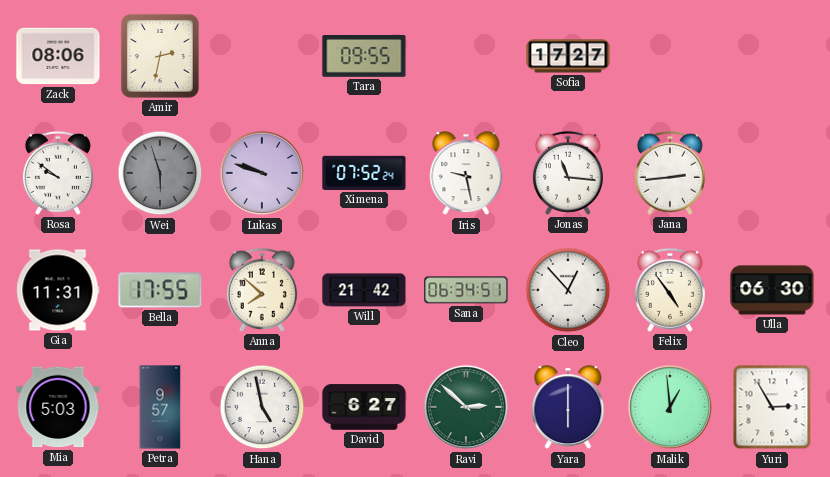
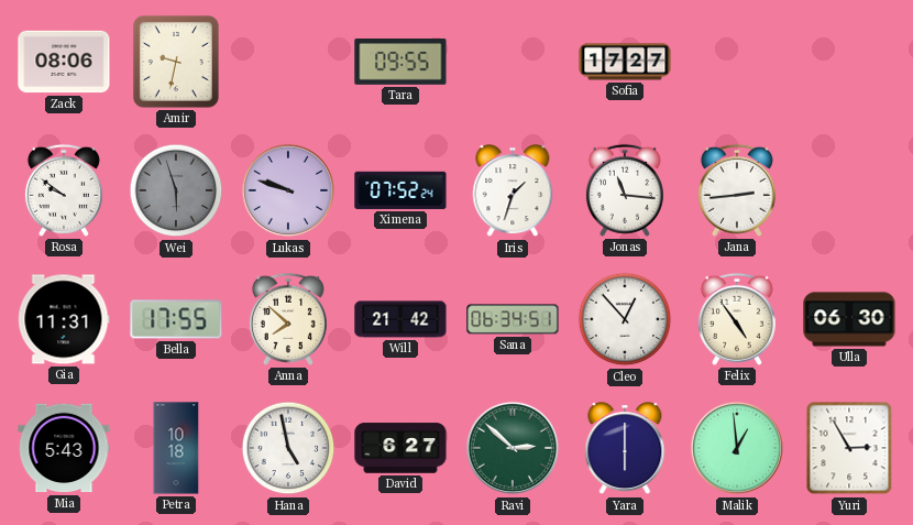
Amir: 2:32 -> 9:32
Iris: 9:28 -> 1:33
Mia: 5:03 -> 5:43
Petra: 9:57 -> 10:18
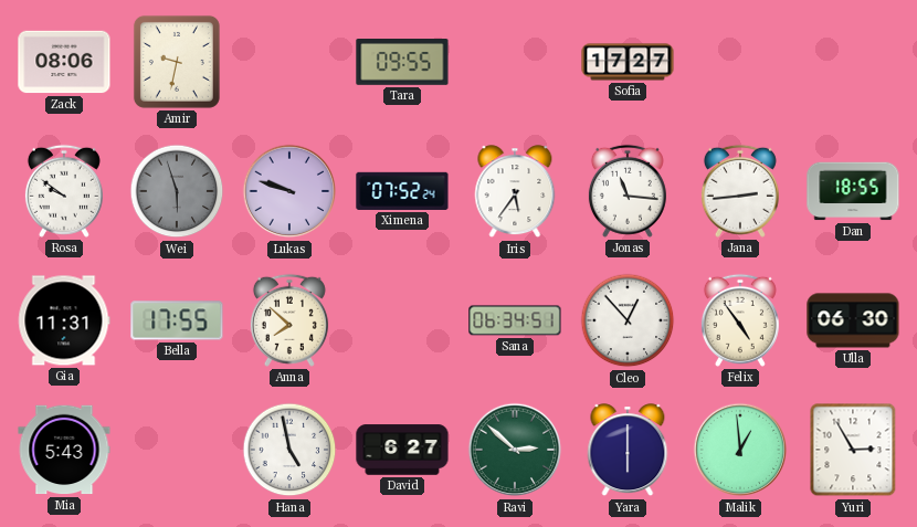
Iris: 1:33 -> 5:36
Dan: none -> 18:55
Will: 21:42 -> none
Petra: 10:18 -> none
